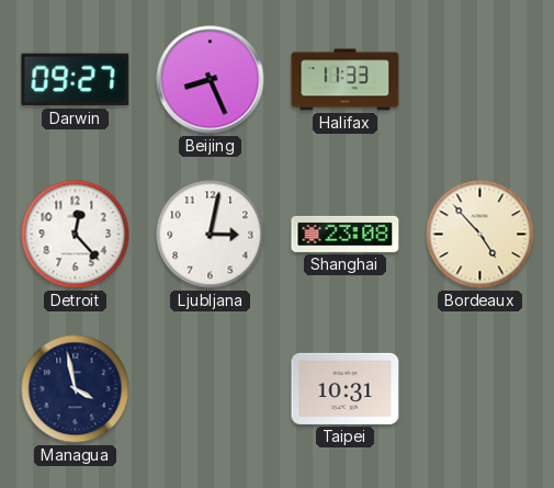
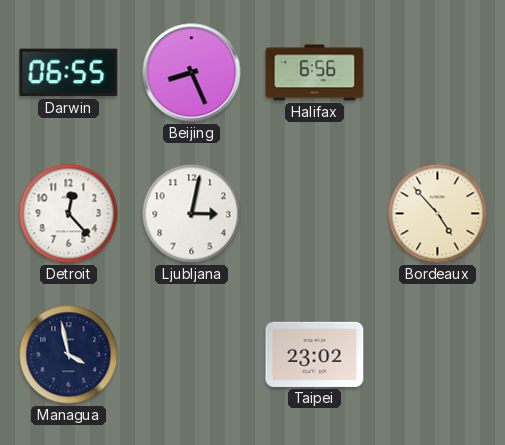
Darwin: 09:27 -> 06:55
Halifax: 11:33 -> 6:56
Shanghai: 23:08 -> none
Taipei: 10:31 -> 23:02
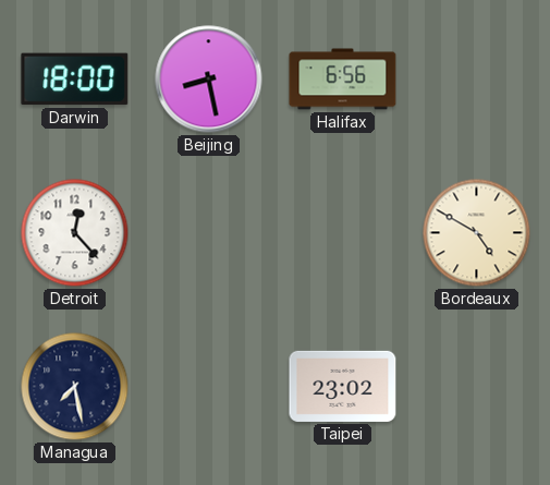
Darwin: 06:55 -> 18:00
Beijing: 8:26 -> 8:28
Ljubljana: 3:02 -> none
Bordeaux: 4:53 -> 4:50
Managua: 3:58 -> 7:28
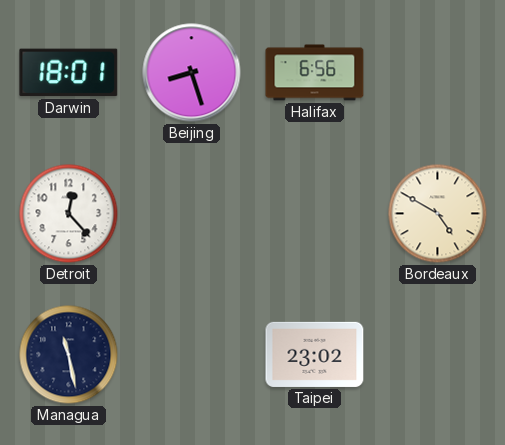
Darwin: 18:00 -> 18:01
Beijing: 8:28 -> 8:27
Managua: 7:28 -> 11:28
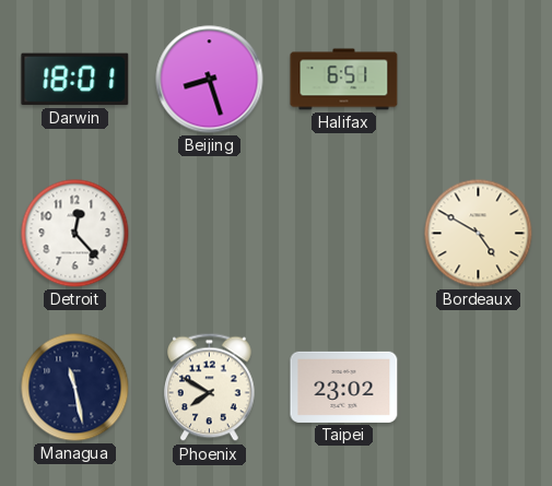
Halifax: 6:56 -> 6:51
Phoenix: none -> 7:50
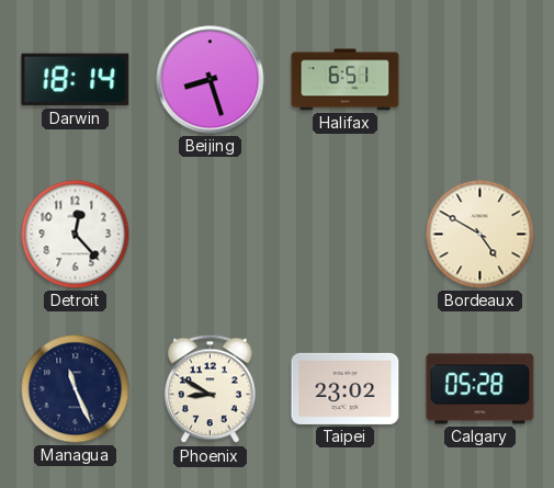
Darwin: 18:01 -> 18:14
Managua: 11:28 -> 11:26
Phoenix: 7:50 -> 8:50
Calgary: none -> 05:28
